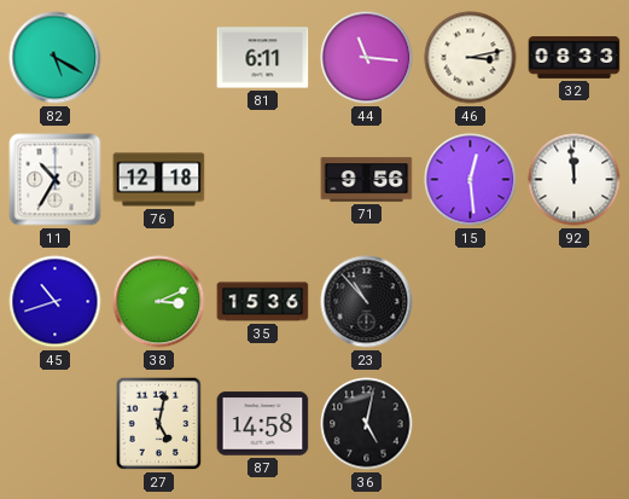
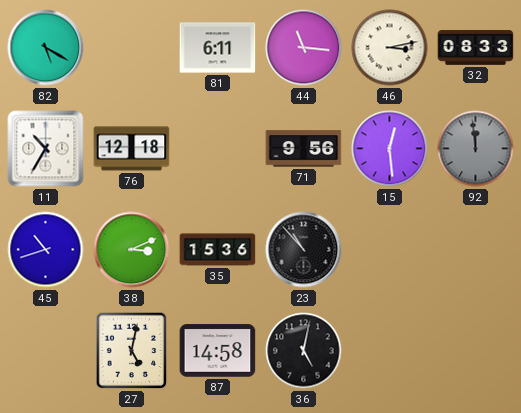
92 dial: white -> grey
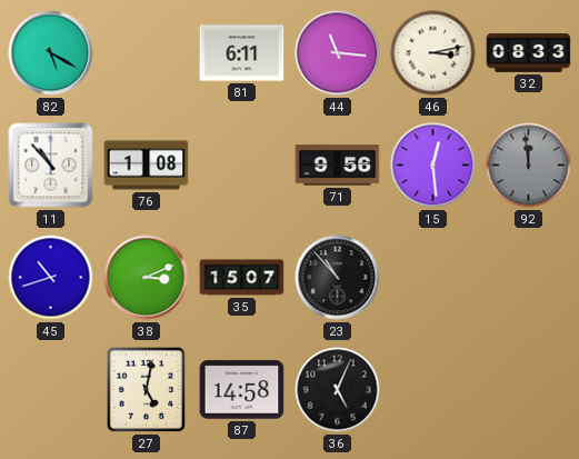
11: 10:35 -> 10:53
76: 12:18 -> 1:08
35: 15:36 -> 15:07
36: 5:02 -> 5:04
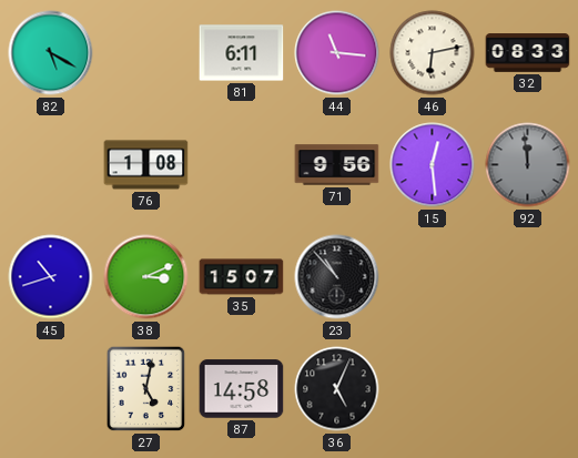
46: 3:13 -> 6:13
11: 10:53 -> none
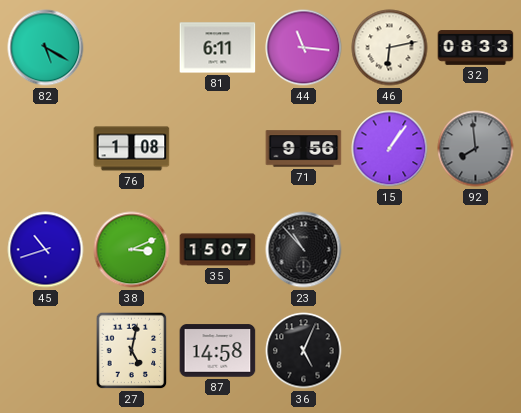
15: 12:29 -> 1:06
92: 11:59 -> 7:59
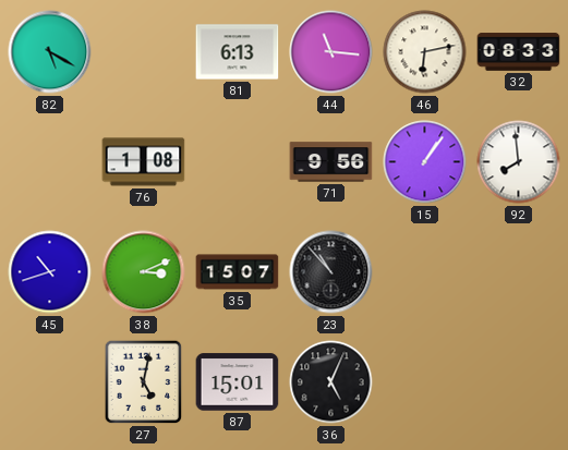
81: 6:11 -> 6:13
92 dial: grey -> white
87: 14:58 -> 15:01
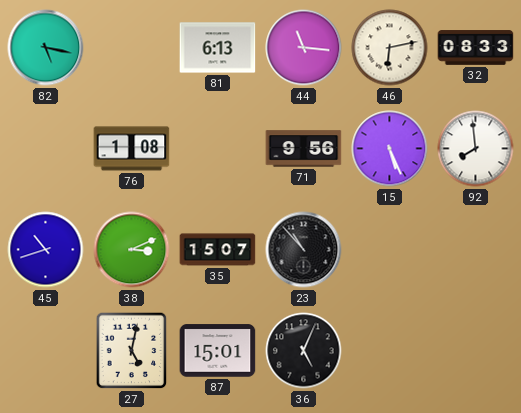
82: 5:20 -> 5:17
15: 1:06 -> 5:26
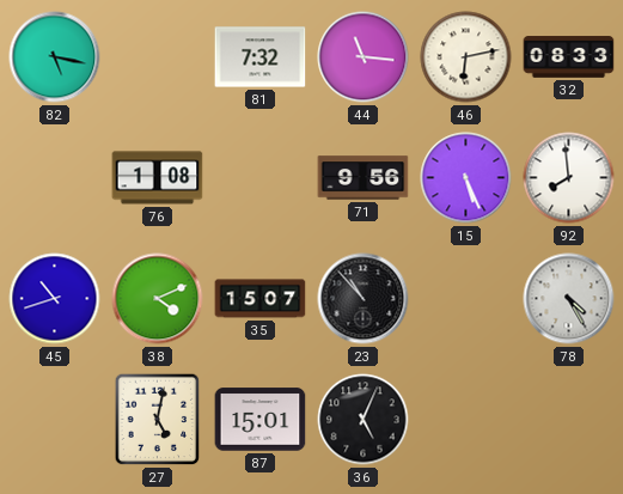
81: 6:13 -> 7:32
38: 3:11 -> 4:11
78: none -> 4:25
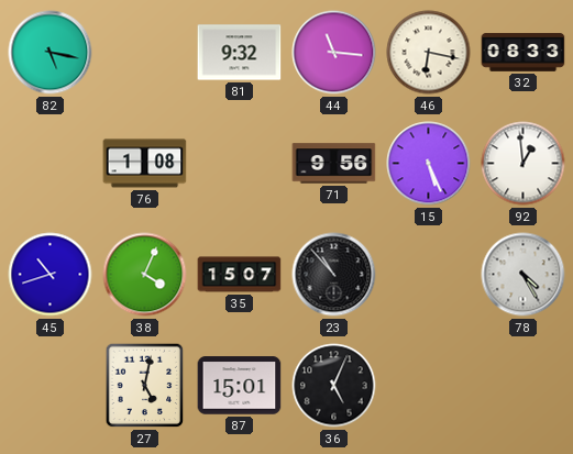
81: 7:32 -> 9:32
46: 6:13 -> 6:17
92: 7:59 -> 12:59
38: 4:11 -> 4:04
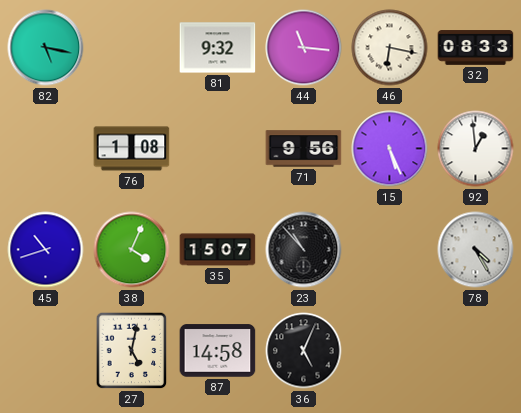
87: 15:01 -> 14:58
